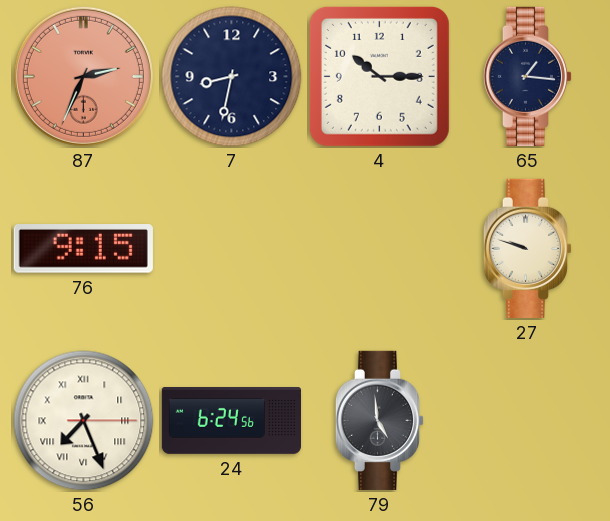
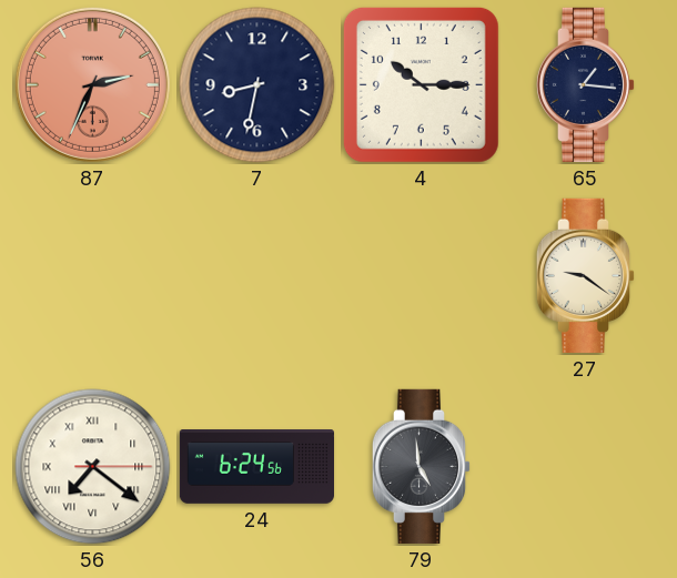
76: 9:15 -> none
27: 9:48 -> 9:21
56: 7:26 -> 7:21
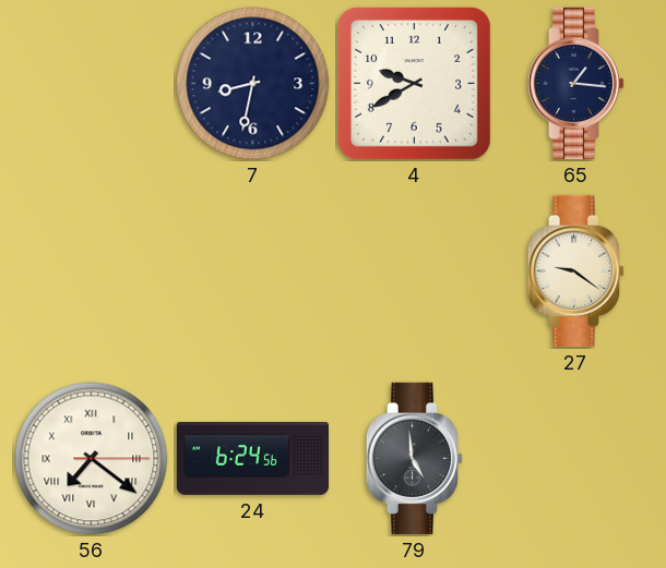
87: 2:34 -> none
4: 10:15 -> 9:40
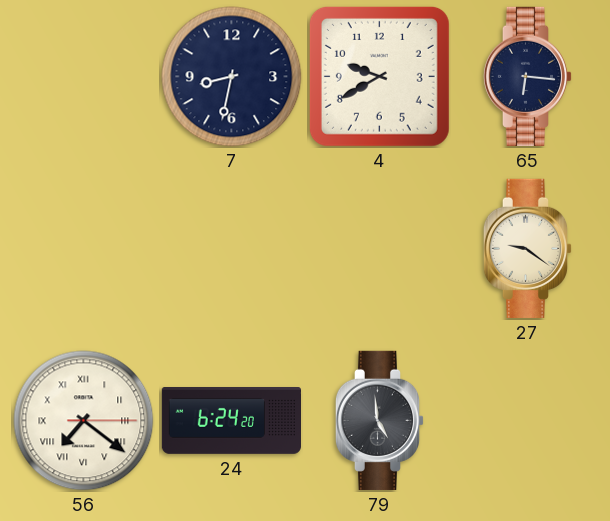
65: 1:16 -> 6:16
24: 6:24:56 -> 6:24:20
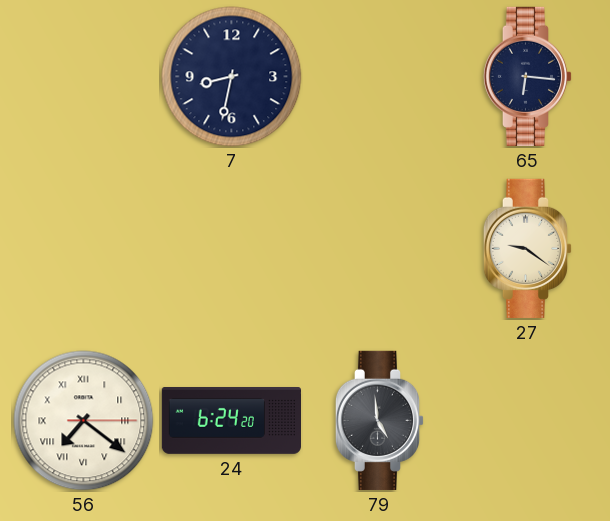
4: 9:40 -> none
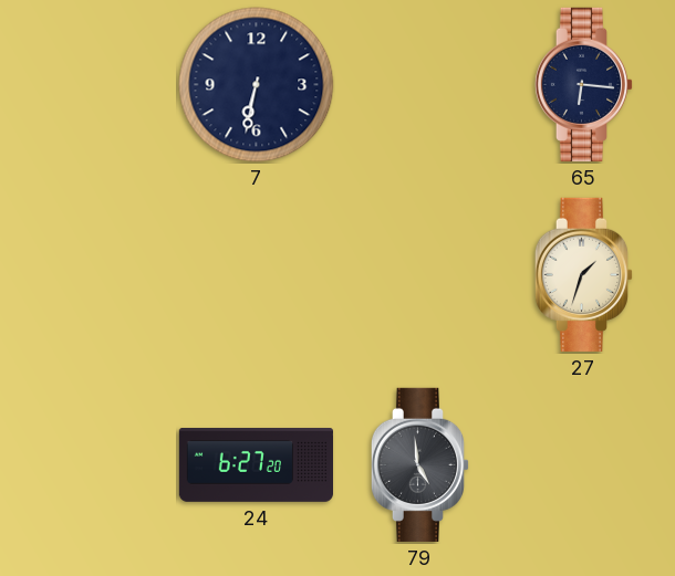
7: 8:32 -> 6:32
27: 9:21 -> 1:33
56: 7:21 -> none
24: 6:24 -> 6:27
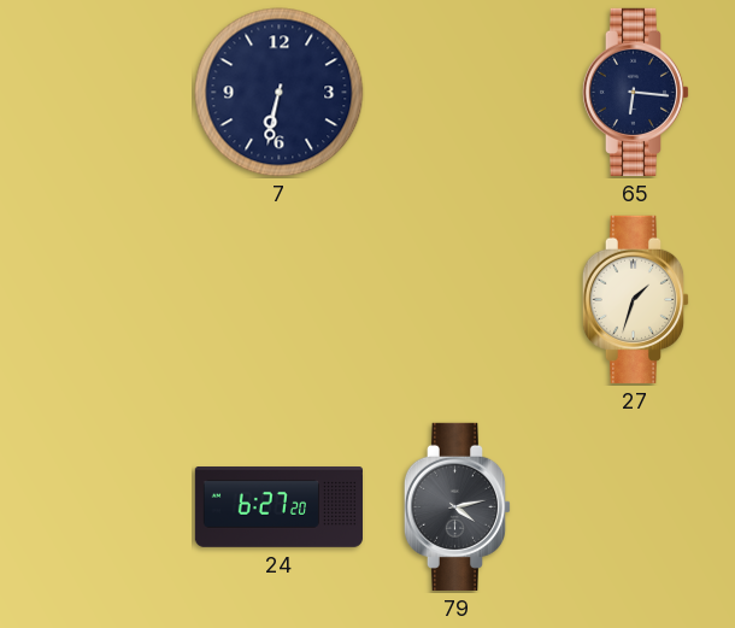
79: 4:59 -> 4:13
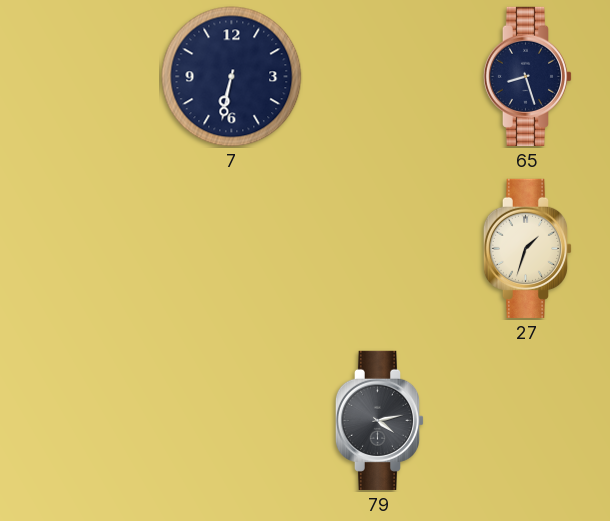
65: 6:16 -> 8:27
24: 6:27 -> none
